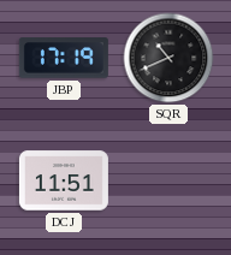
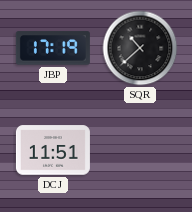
SQR: 10:41 -> 10:38
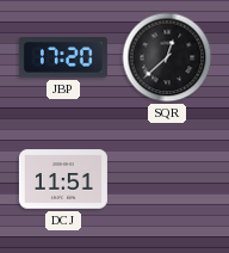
JBP: 17:19 -> 17:20
SQR: 10:38 -> 12:38
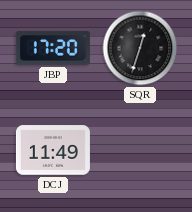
SQR: 12:38 -> 12:33
DCJ: 11:51 -> 11:49
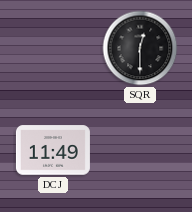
JBP: 17:20 -> none
SQR: 12:33 -> 12:30
